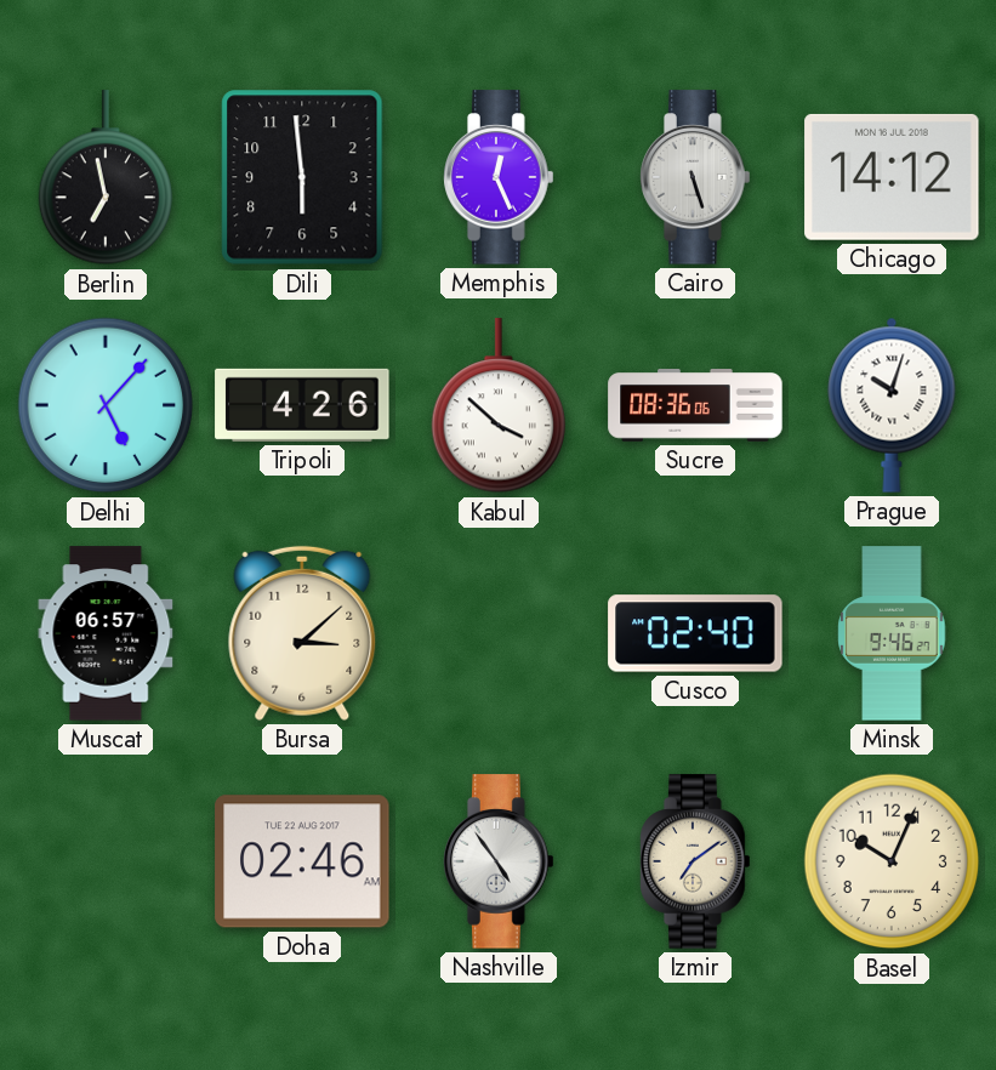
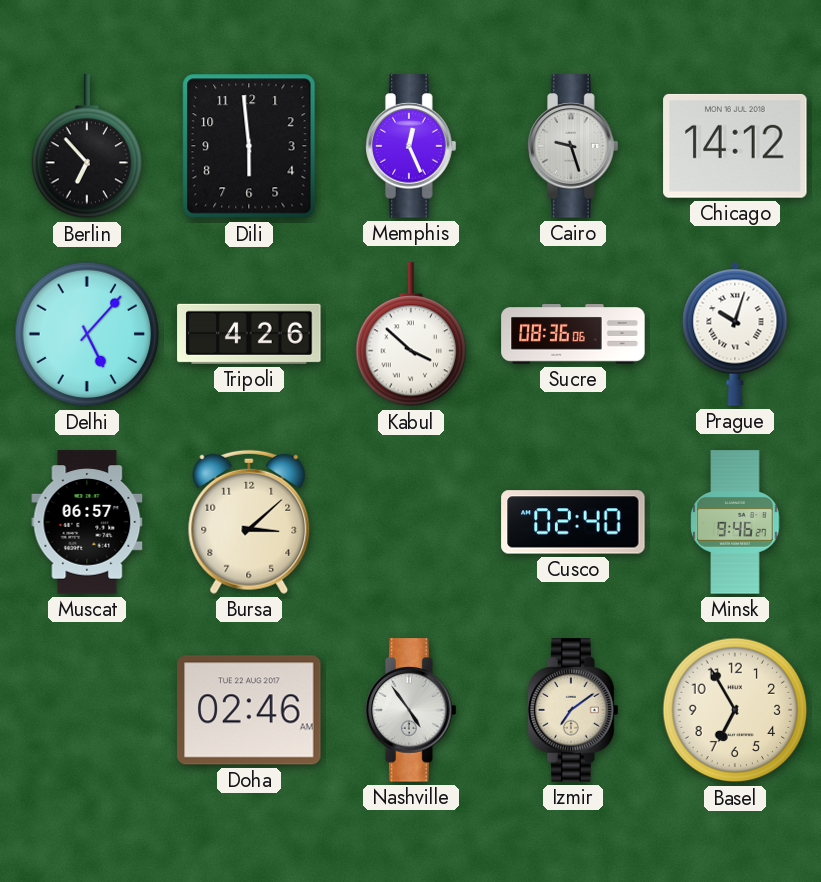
Berlin: 6:58 -> 6:53
Cairo: 5:27 -> 9:27
Basel: 10:04 -> 6:55
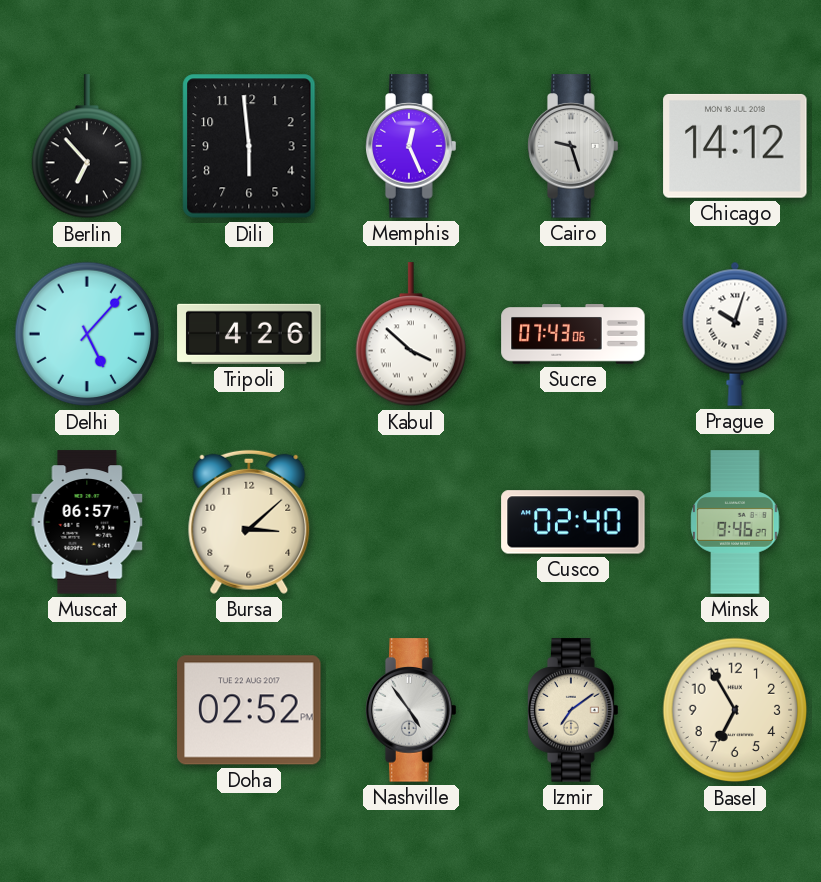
Sucre: 08:36 -> 07:43
Doha: 02:46 -> 02:52
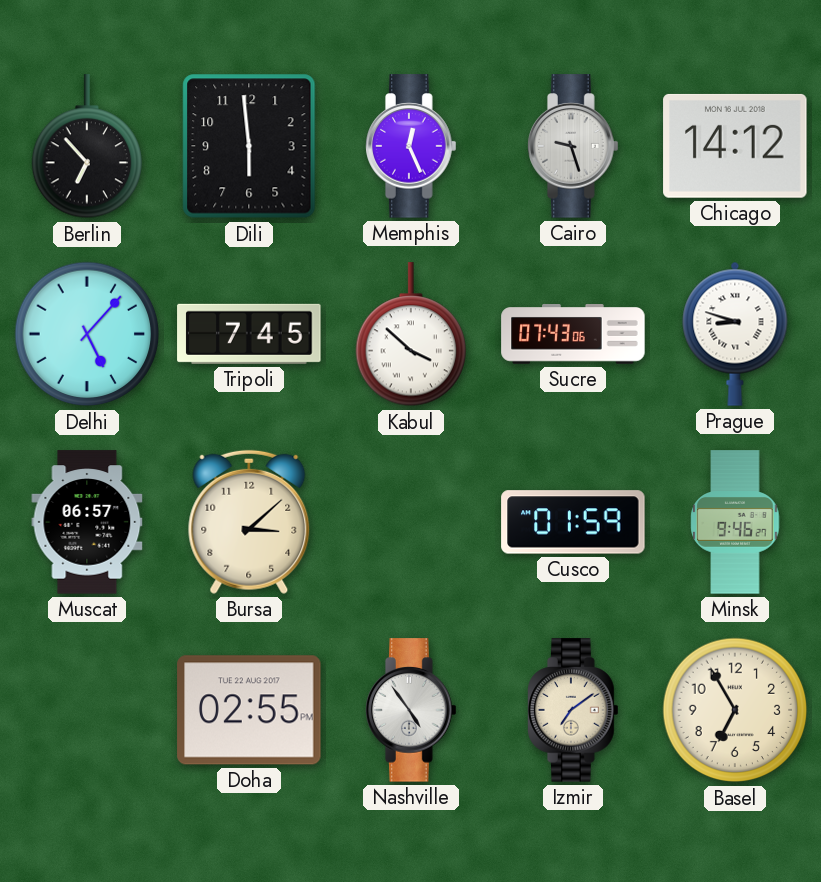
Tripoli: 4:26 -> 7:45
Prague: 10:03 -> 8:48
Cusco: 02:40 -> 01:59
Doha: 02:52 -> 02:55
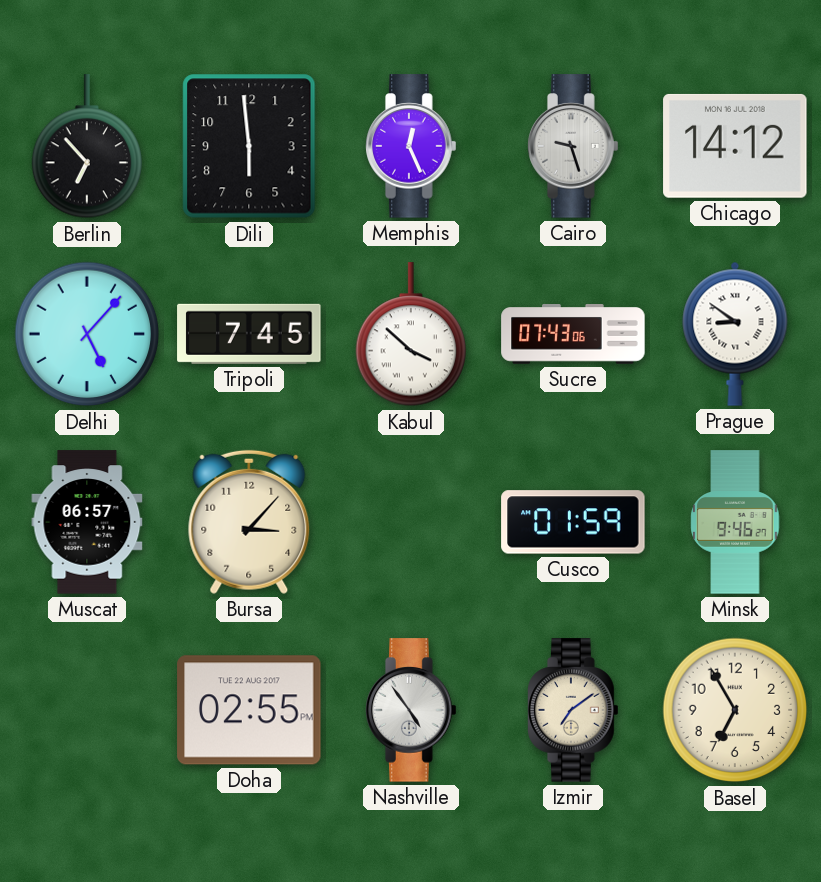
Prague: 8:48 -> 8:51
Bursa: 3:08 -> 3:07
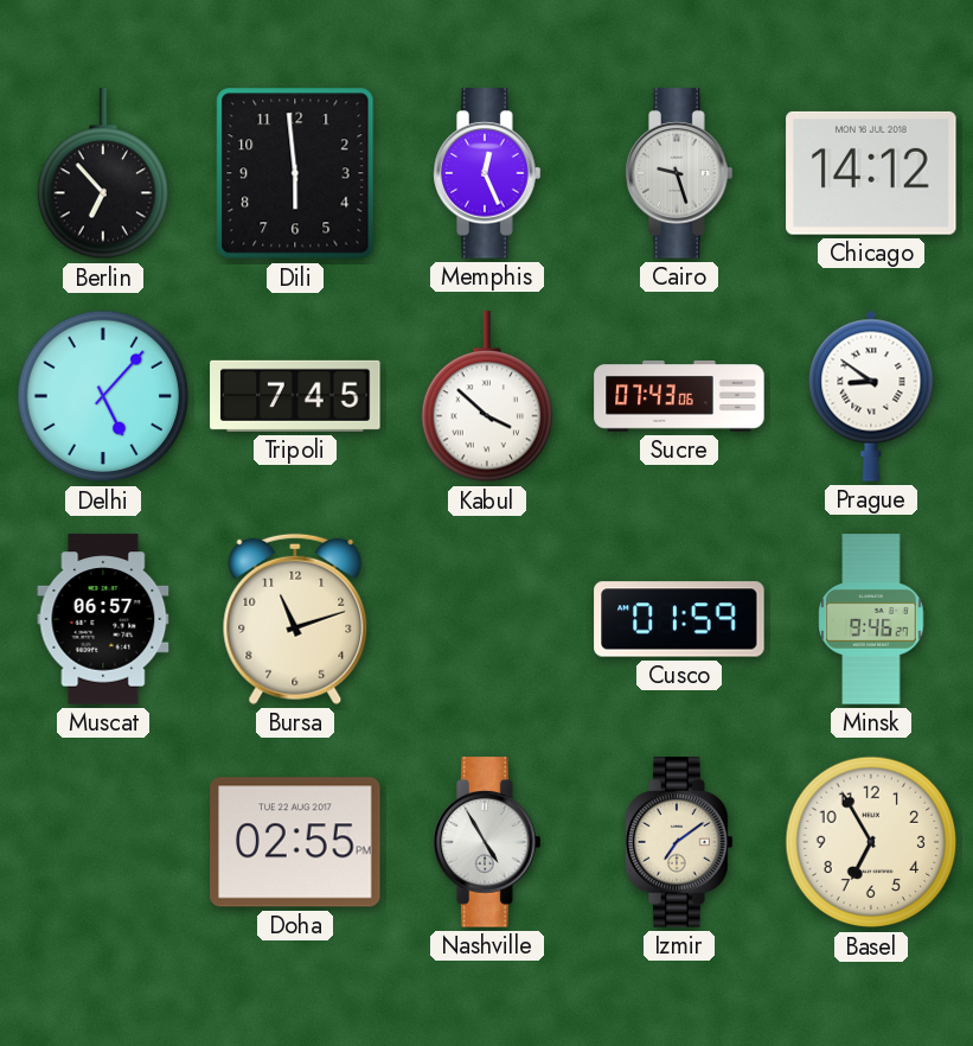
Bursa: 3:07 -> 11:12
Nashville: 4:54 -> 4:55
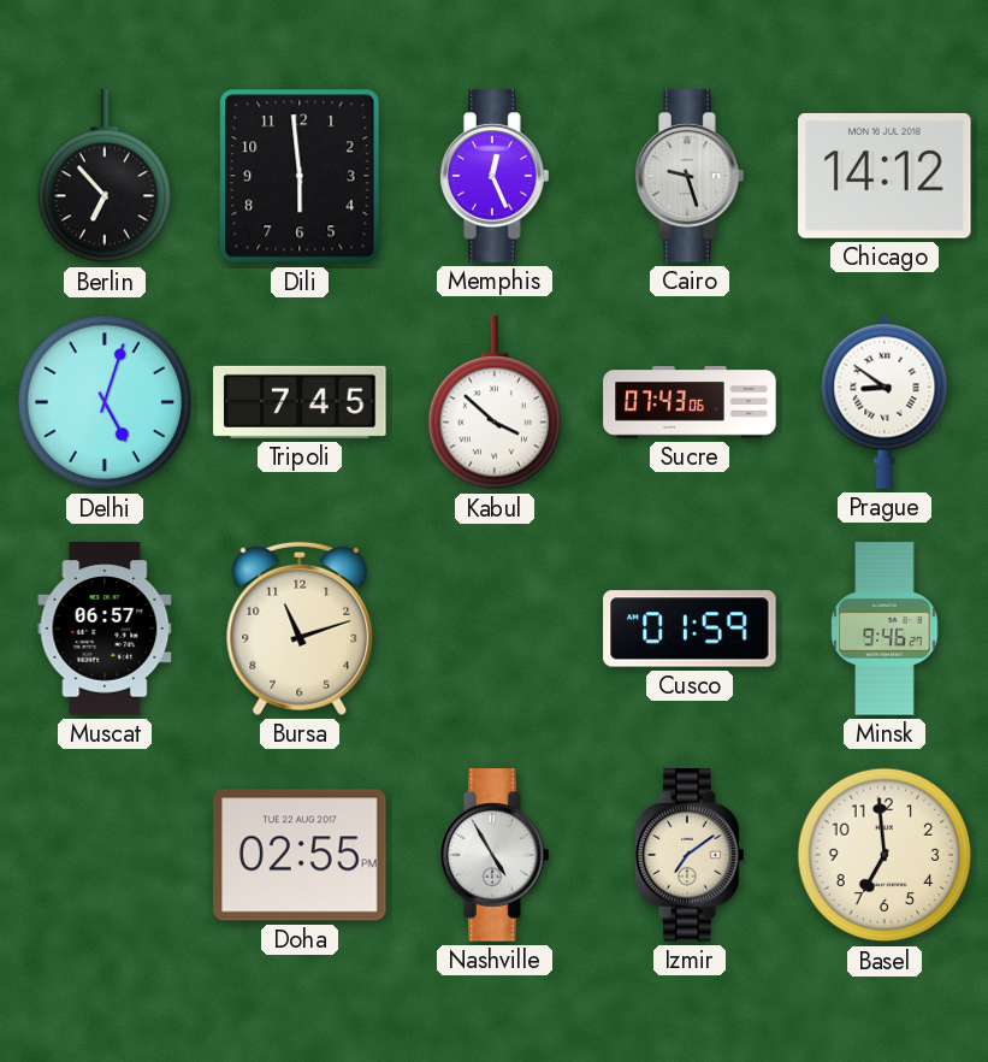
Delhi: 5:07 -> 5:03
Basel: 6:55 -> 6:59
